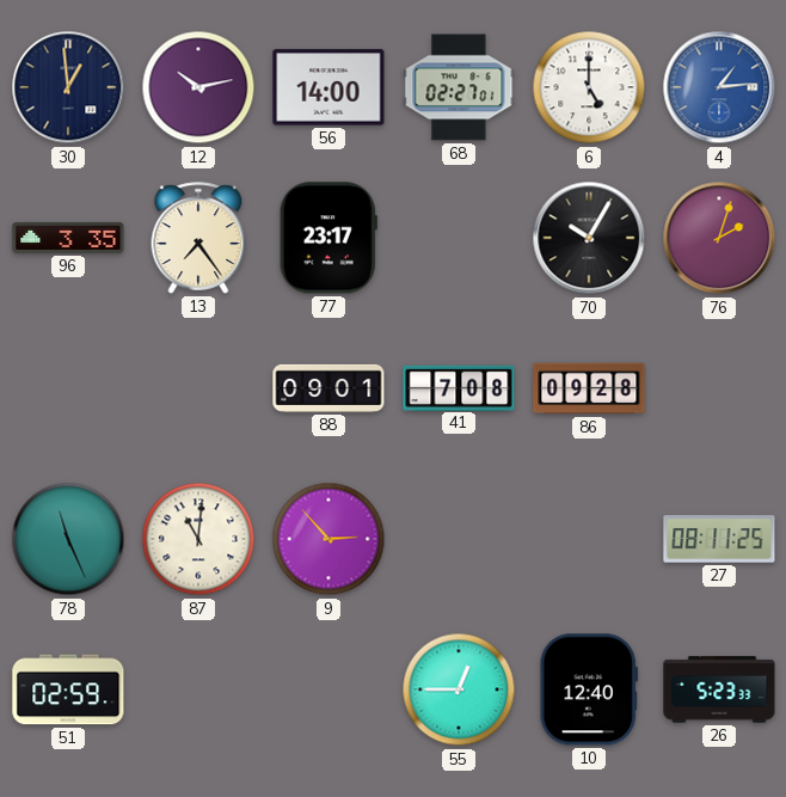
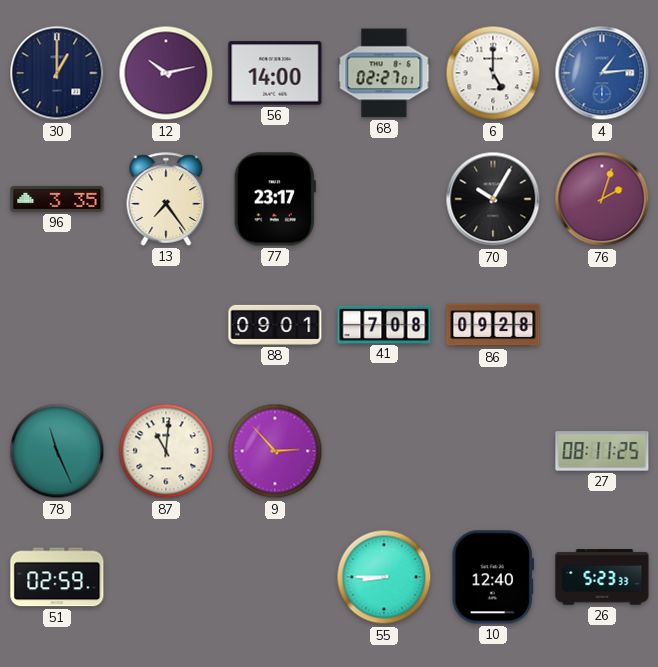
30: 12:59 -> 1:00
55: 12:45 -> 8:45
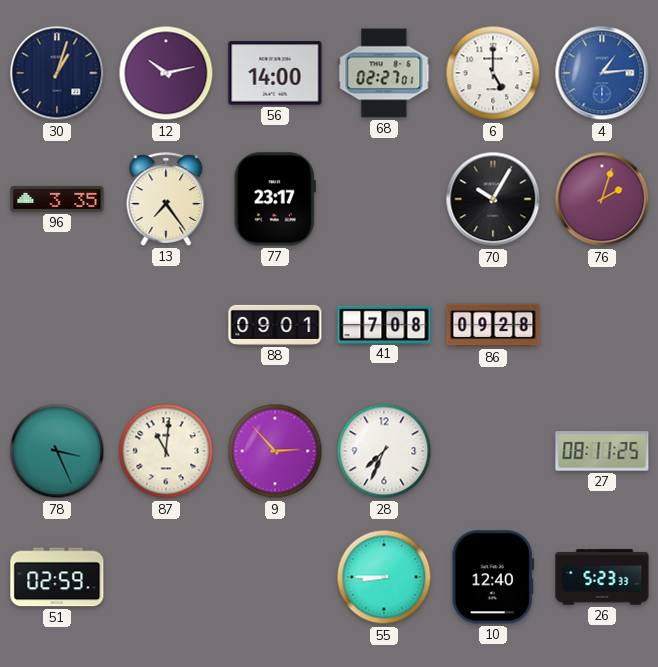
30: 1:00 -> 1:03
78: 11:26 -> 3:26
28: none -> 7:34
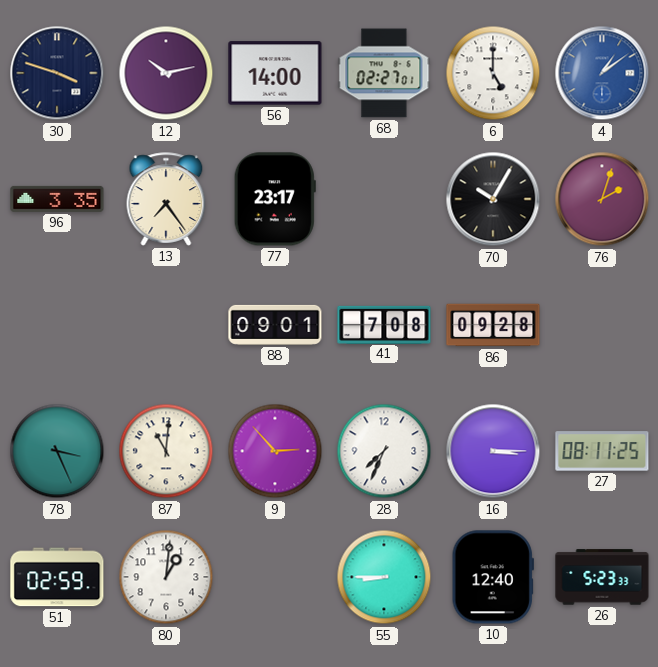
30: 1:03 -> 3:48
4: 1:14 -> 1:09
16: none -> 3:15
80: none -> 1:01
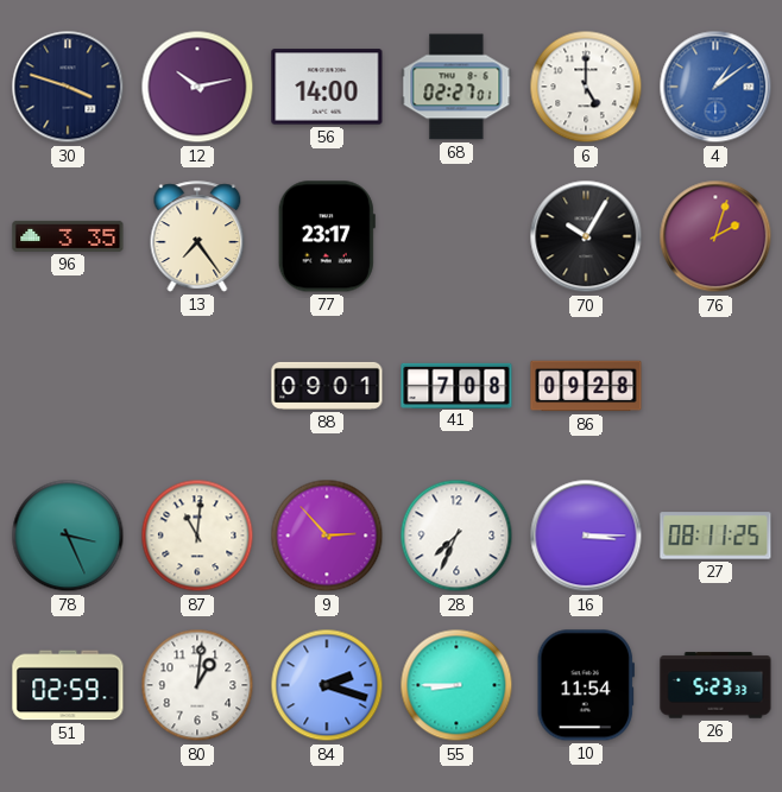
84: none -> 2:18
10: 12:40 -> 11:54
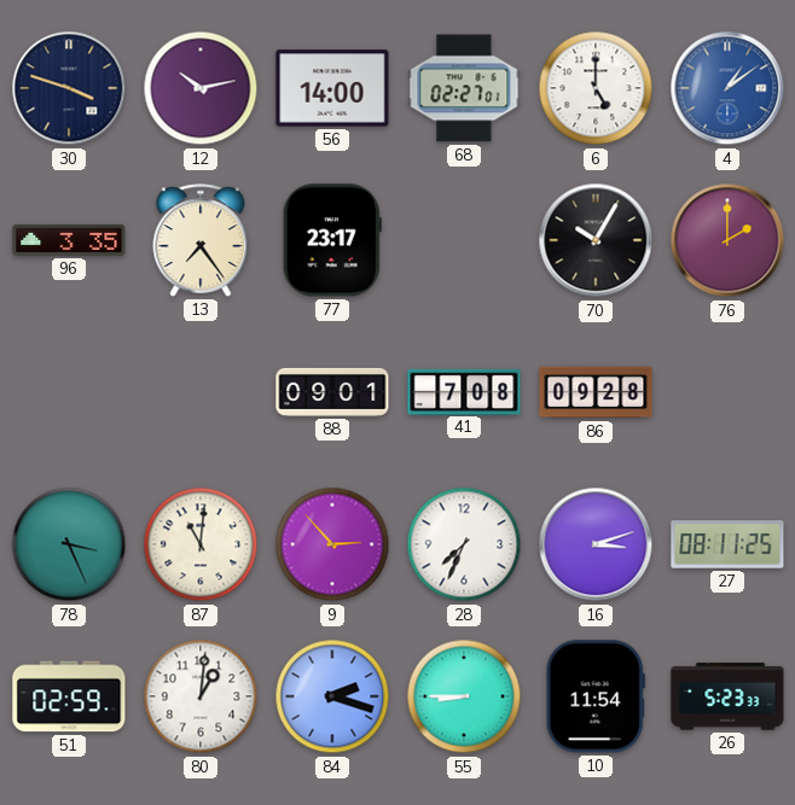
76: 2:03 -> 2:00
16: 3:15 -> 3:12
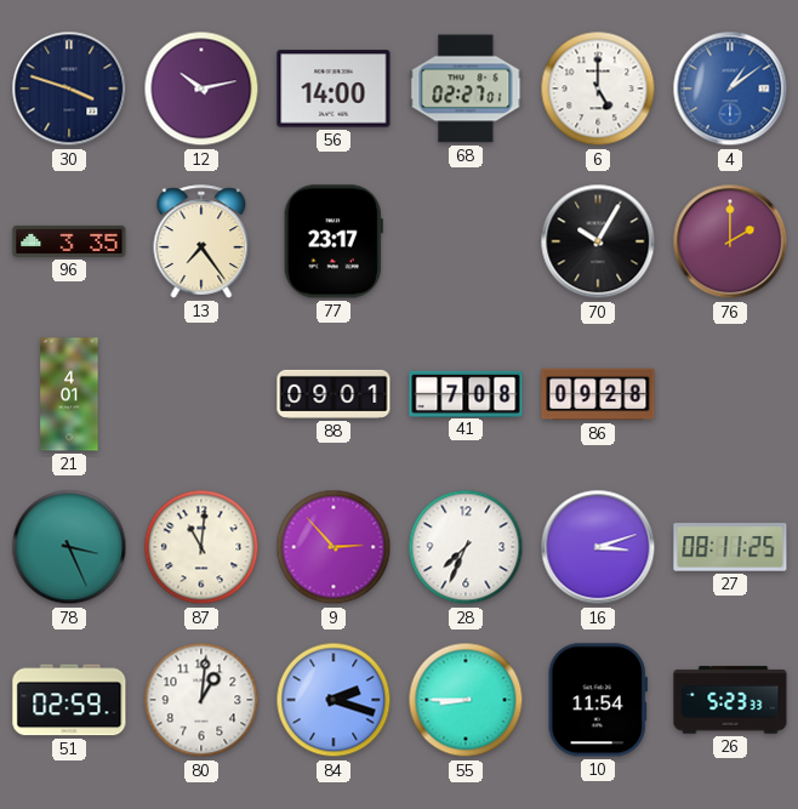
21: none -> 4:01
